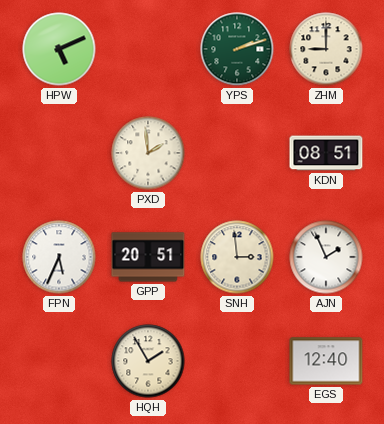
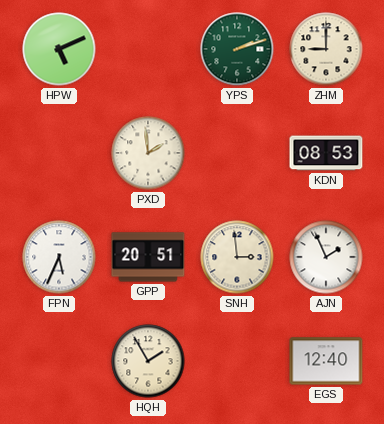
KDN: 08:51 -> 08:53
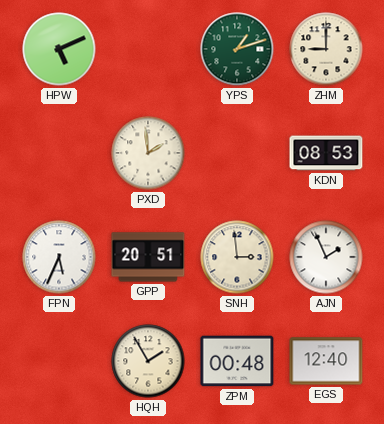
YPS: 2:12 -> 1:12
ZPM: none -> 00:48
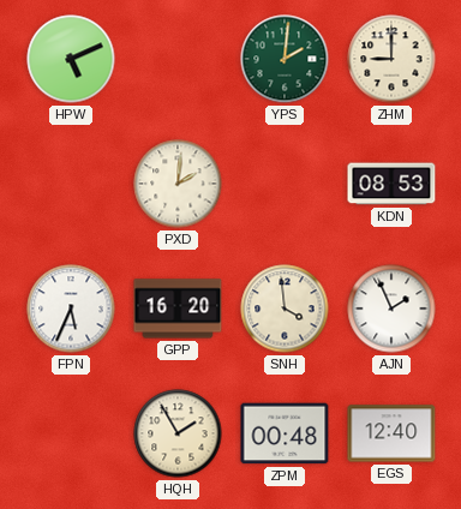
YPS: 1:12 -> 2:01
PXD: 1:59 -> 2:01
GPP: 20:51 -> 16:20
SNH: 2:59 -> 3:59
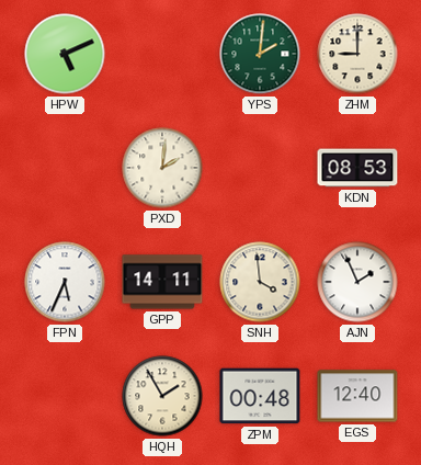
GPP: 16:20 -> 14:11
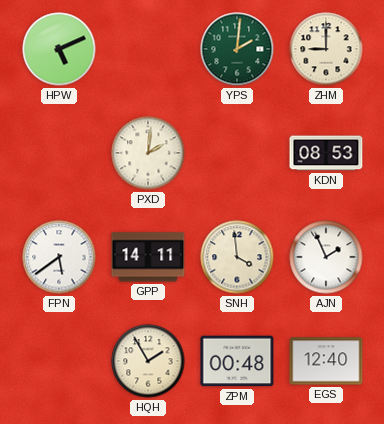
FPN: 5:34 -> 5:39
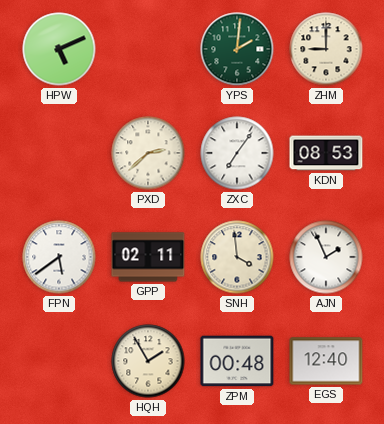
PXD: 2:01 -> 2:38
ZXC: none -> 7:06
GPP: 14:11 -> 02:11
